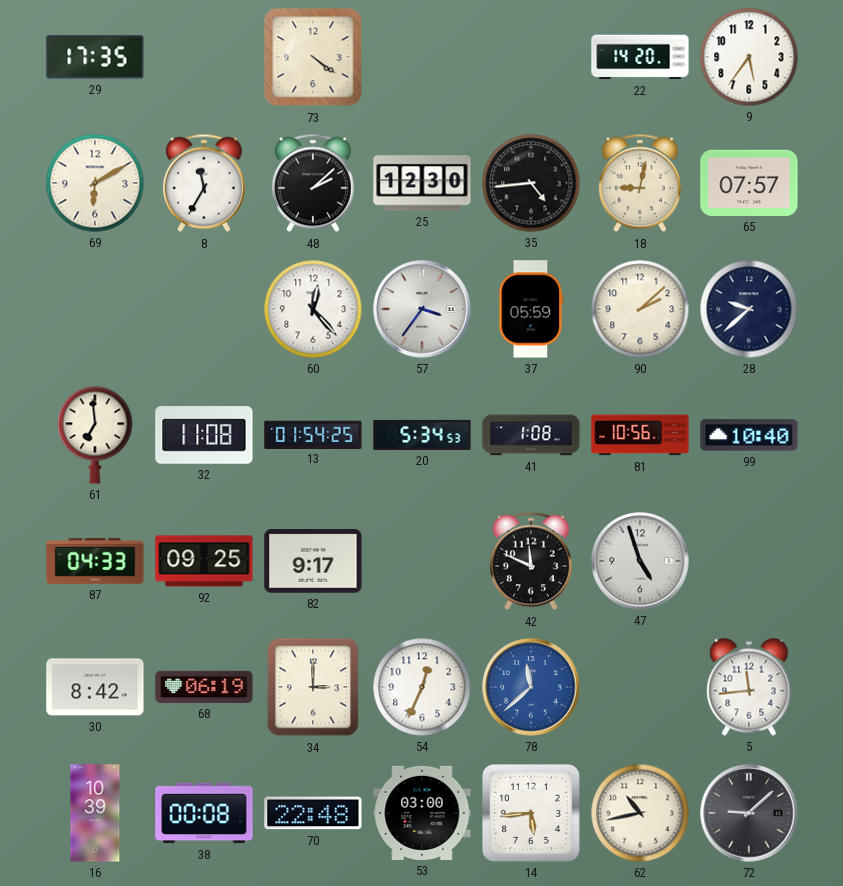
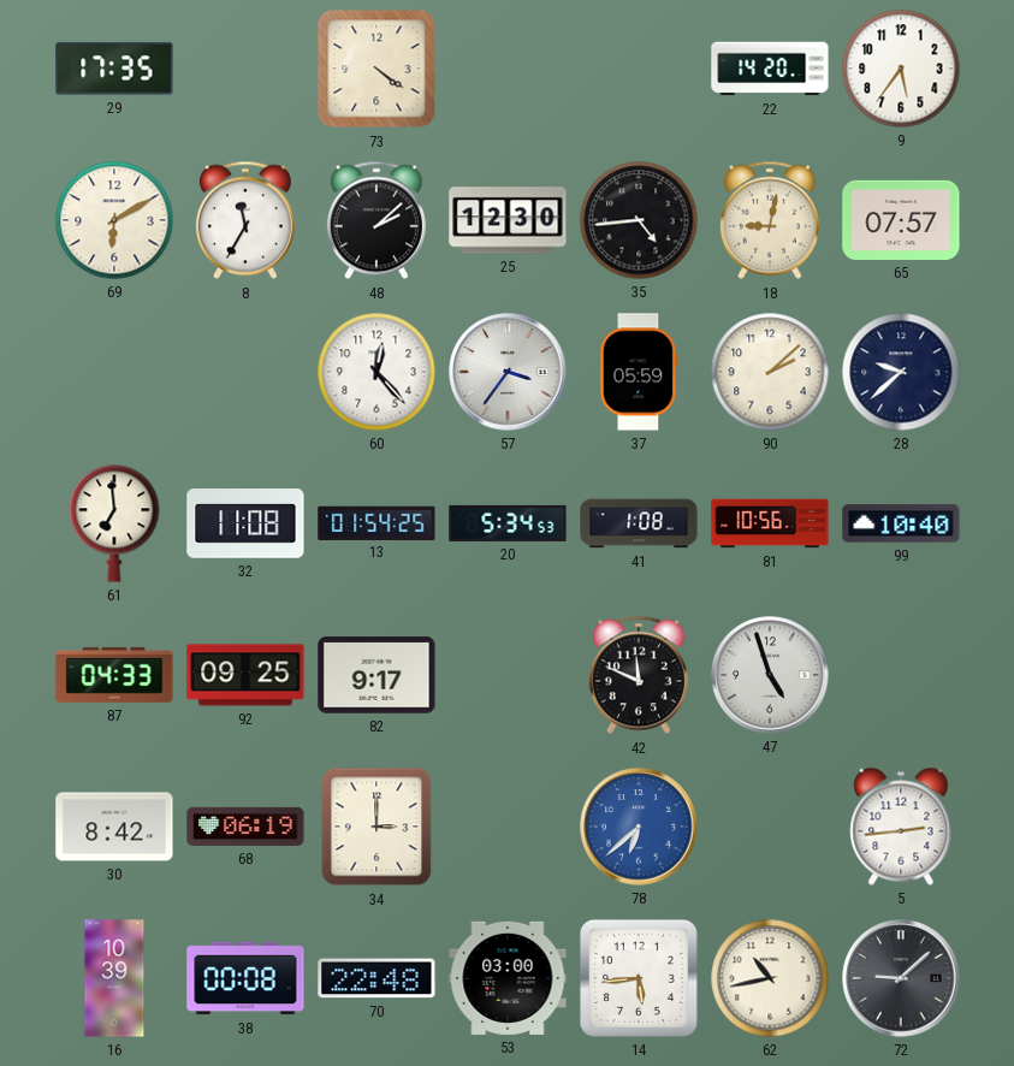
54: 12:34 -> none
78: 11:38 -> 6:38
5: 11:44 -> 2:44
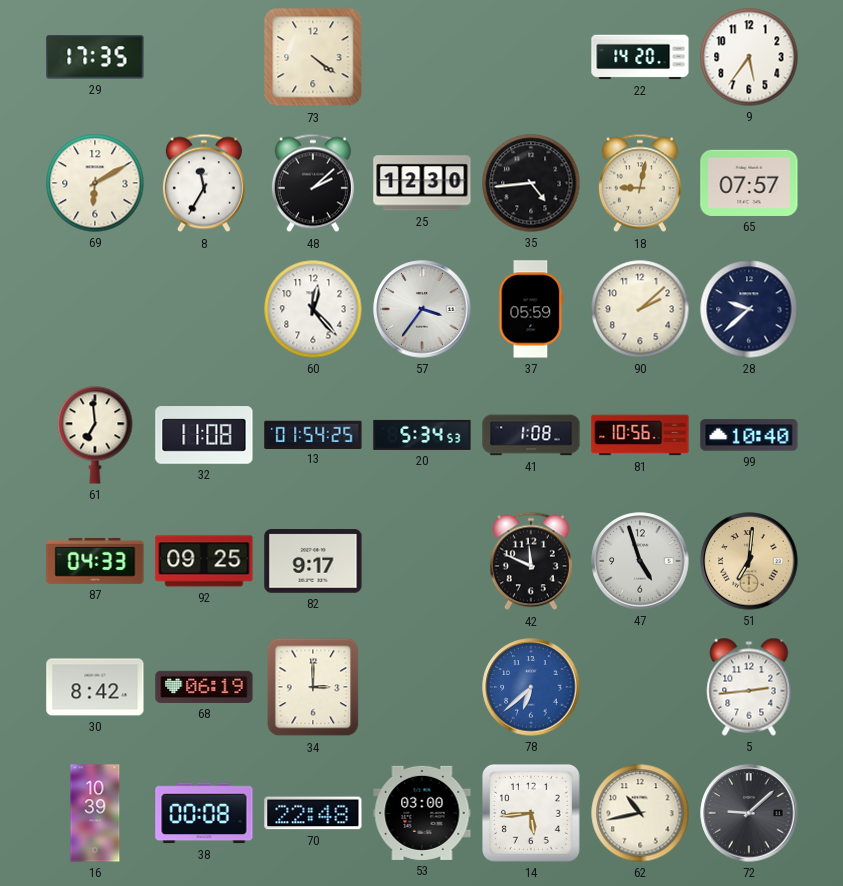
51: none -> 7:01
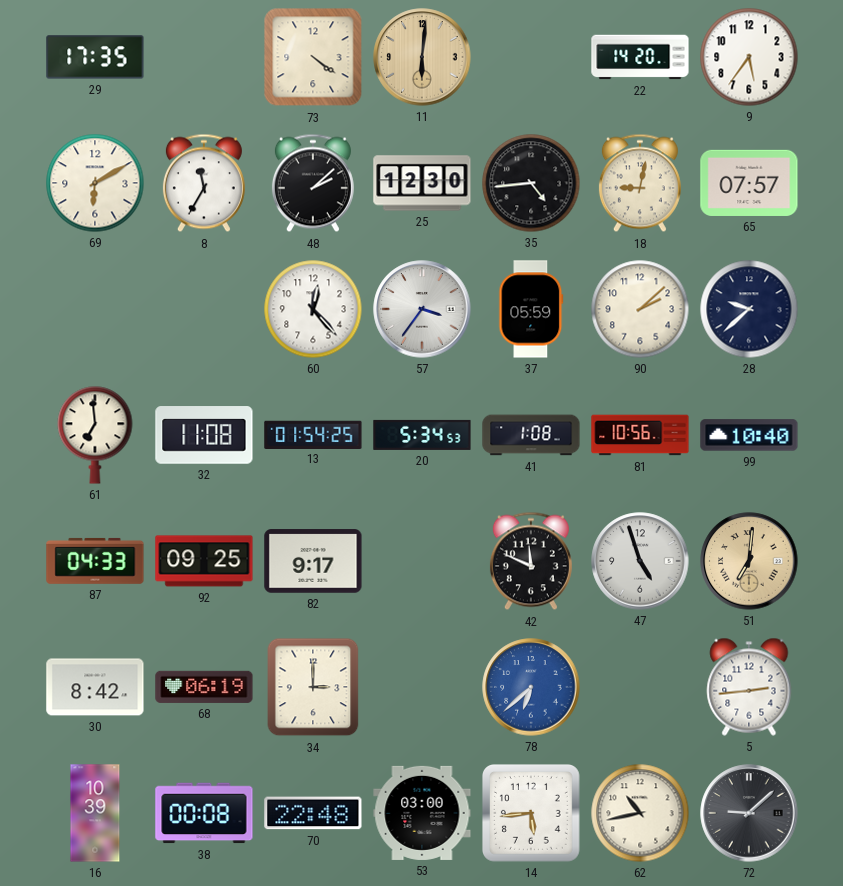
11: none -> 6:01
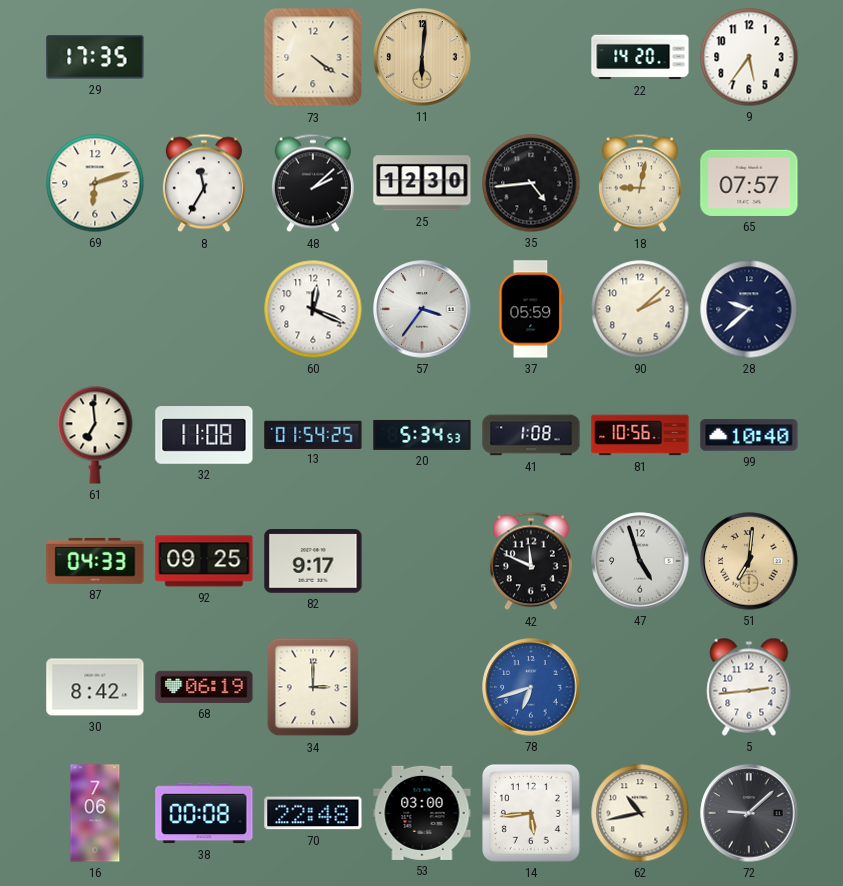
69: 6:10 -> 6:12
60: 12:23 -> 12:19
78: 6:38 -> 6:42
16: 10:39 -> 7:06
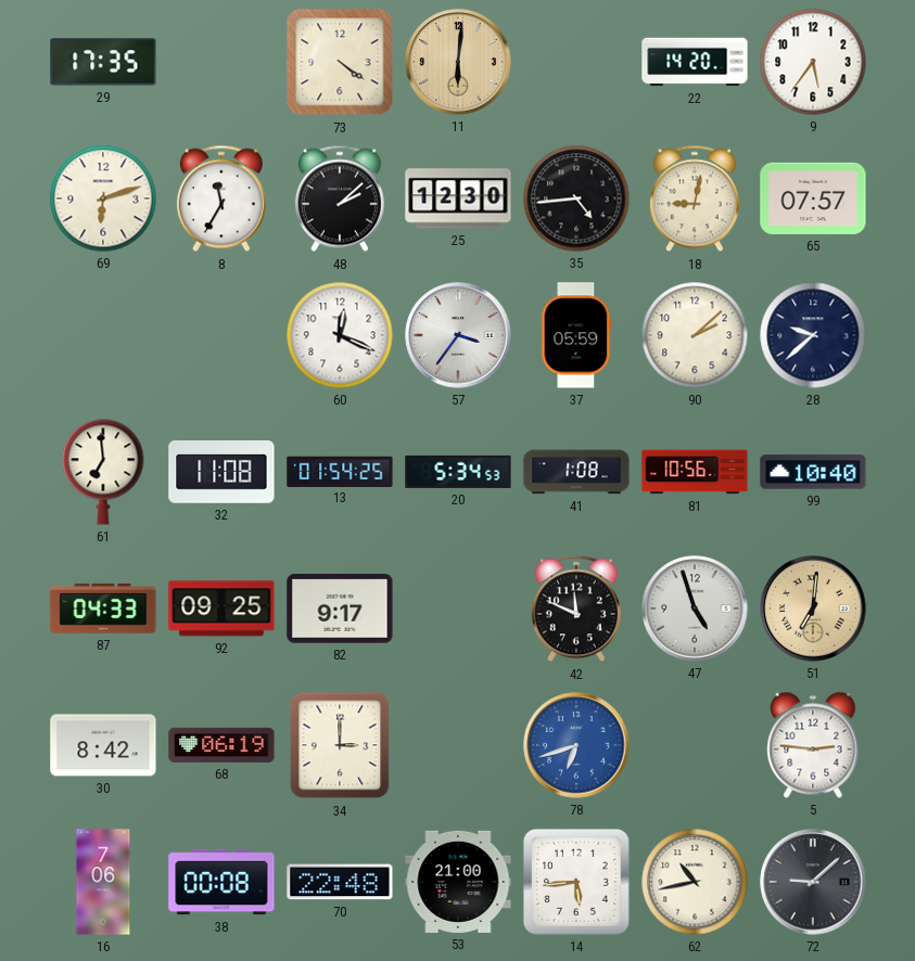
5: 2:44 -> 2:46
53: 03:00 -> 21:00
